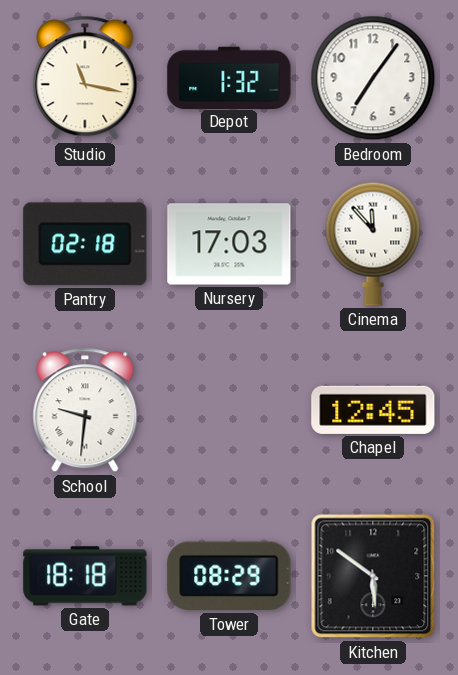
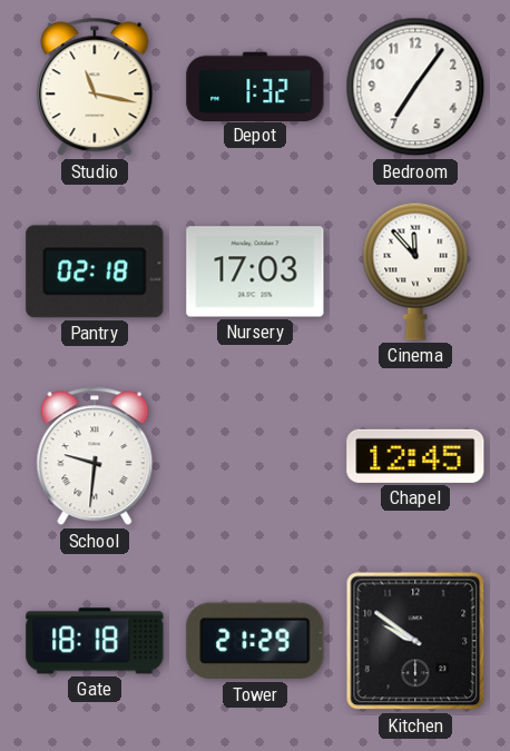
Tower: 08:29 -> 21:29
Kitchen: 5:51 -> 9:51
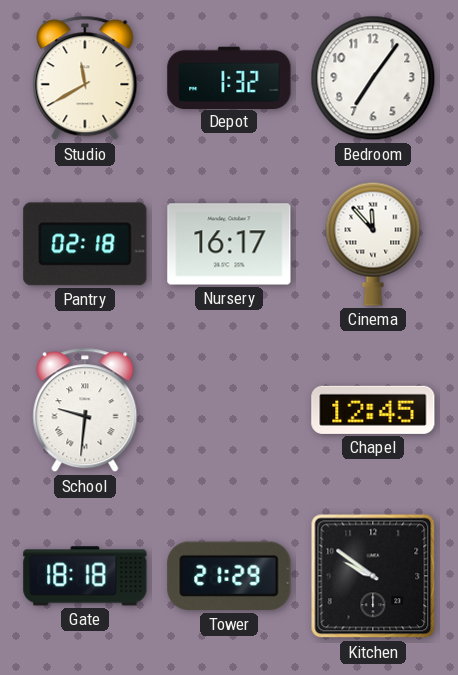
Studio: 11:17 -> 11:40
Nursery: 17:03 -> 16:17
